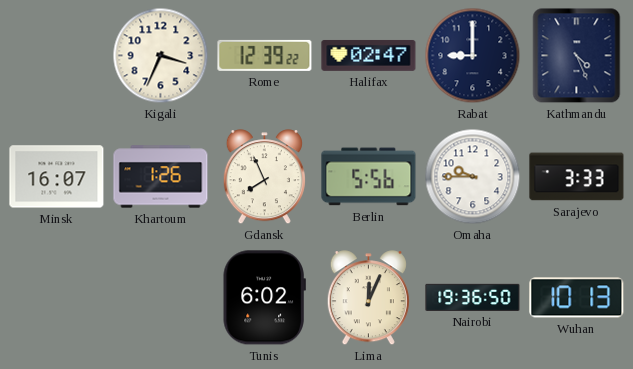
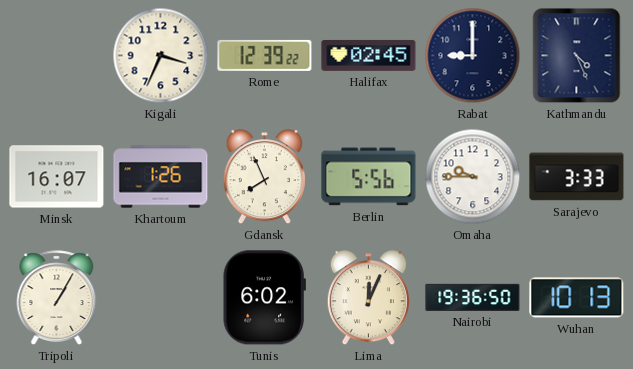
Halifax: 02:47 -> 02:45
Tripoli: none -> 1:05
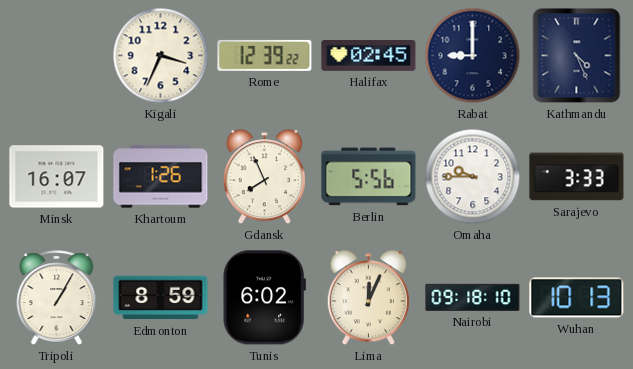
Edmonton: none -> 8:59
Nairobi: 19:36 -> 09:18
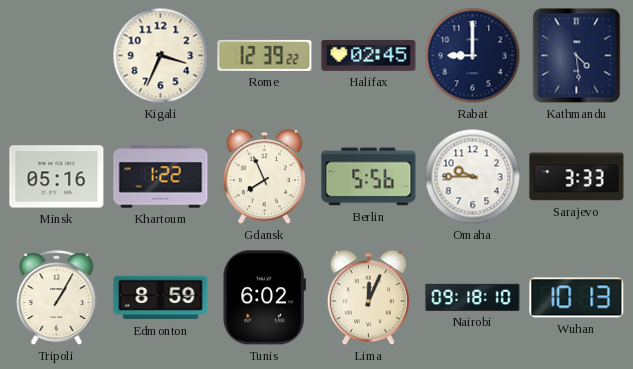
Kathmandu: 4:26 -> 4:29
Minsk: 16:07 -> 05:16
Khartoum: 1:26 -> 1:22
